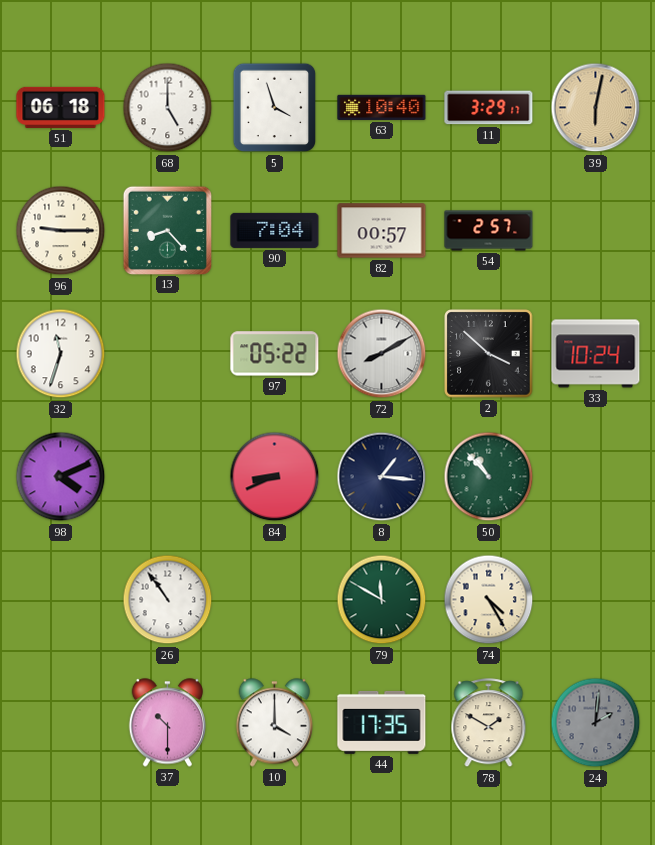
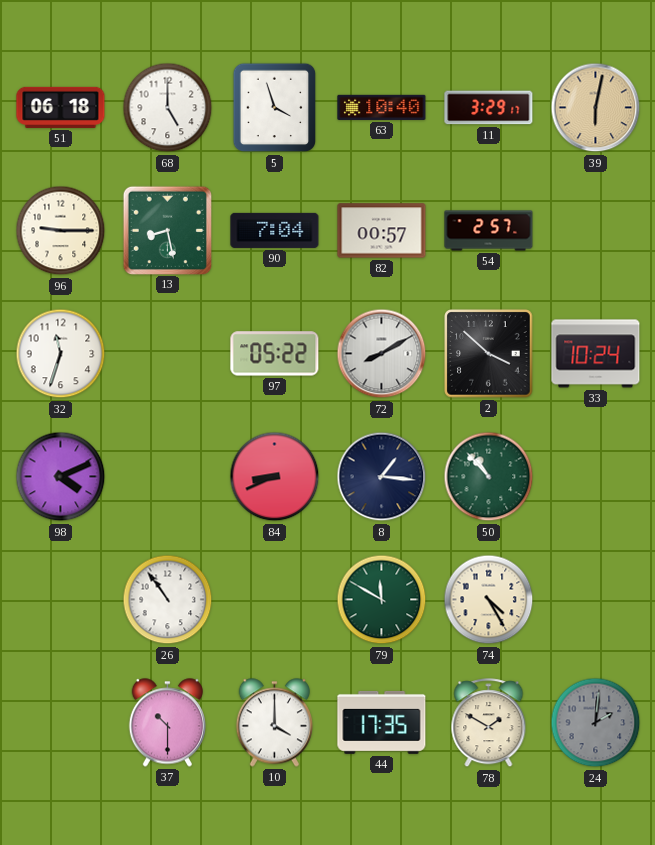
13: 8:23 -> 8:28
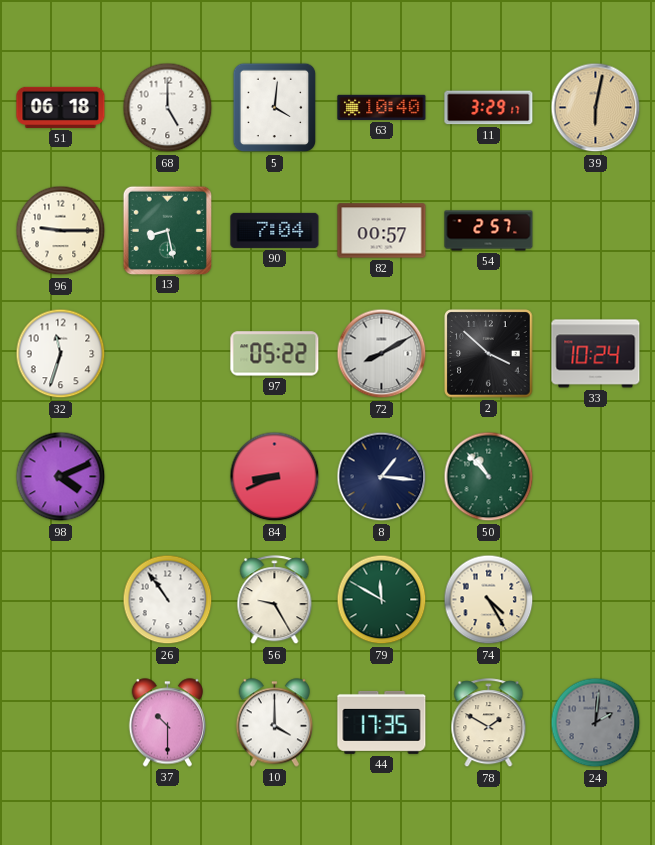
5: 3:57 -> 4:01
56: none -> 9:25
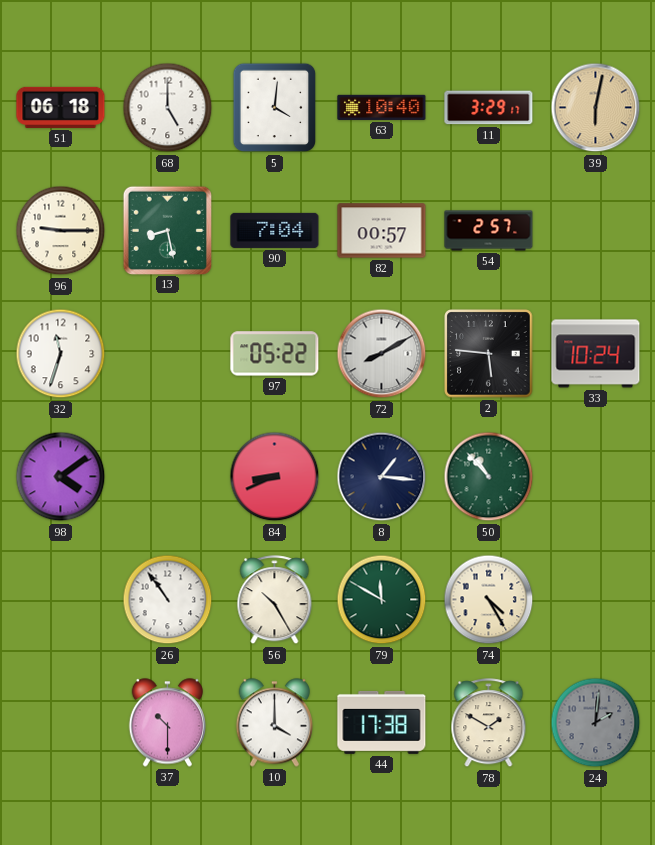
2: 3:52 -> 5:46
98: 4:11 -> 4:09
56: 9:25 -> 10:25
44: 17:35 -> 17:38
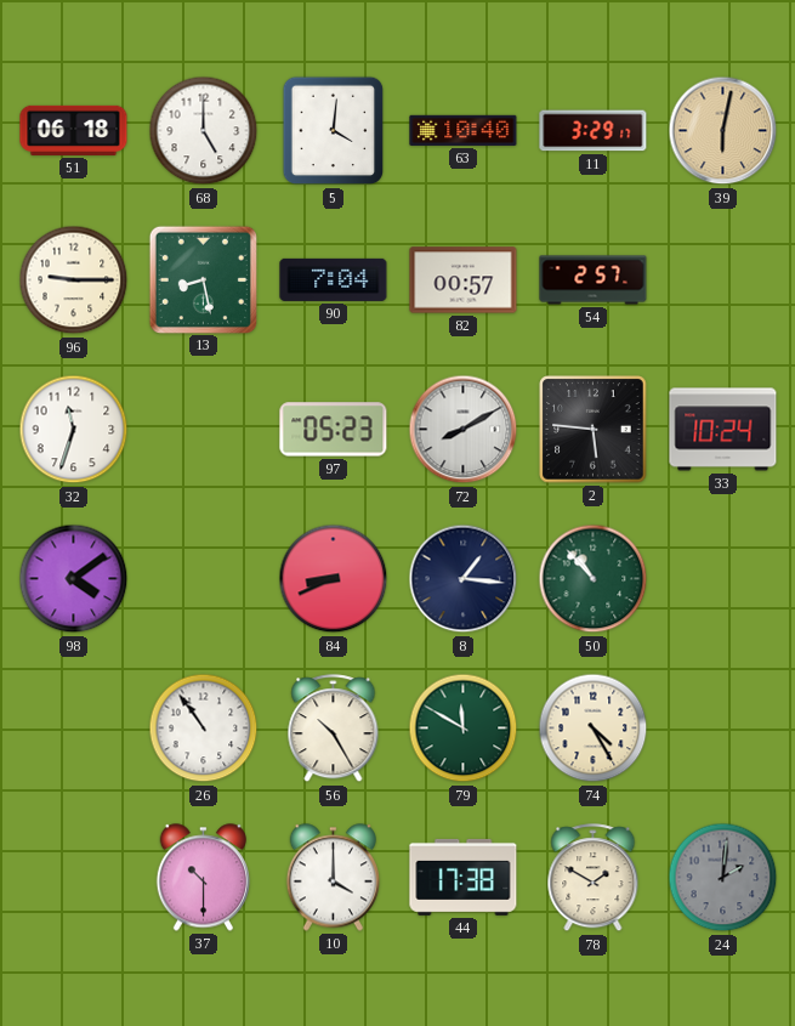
97: 05:22 -> 05:23
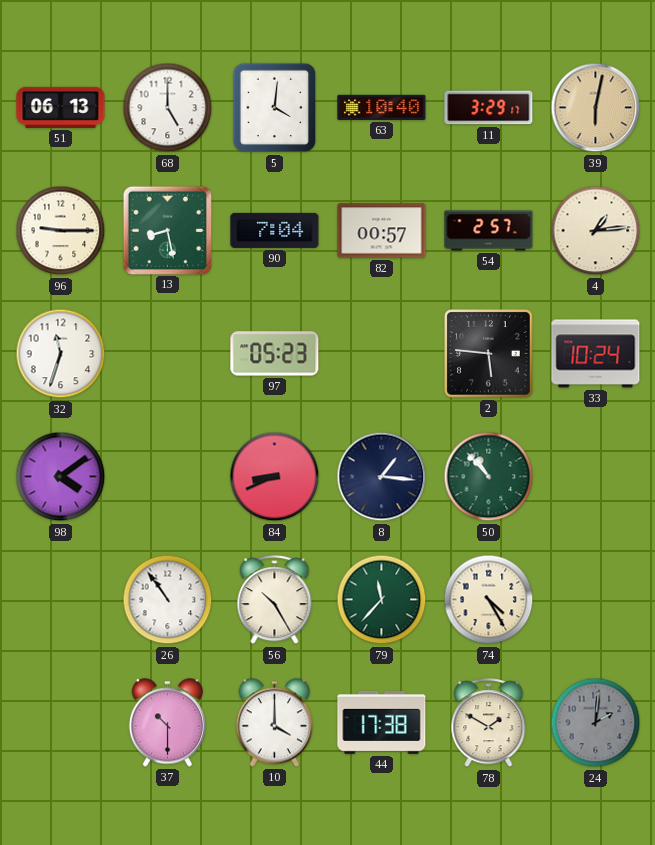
51: 06:18 -> 06:13
4: none -> 1:14
72: 8:10 -> none
79: 11:50 -> 11:37
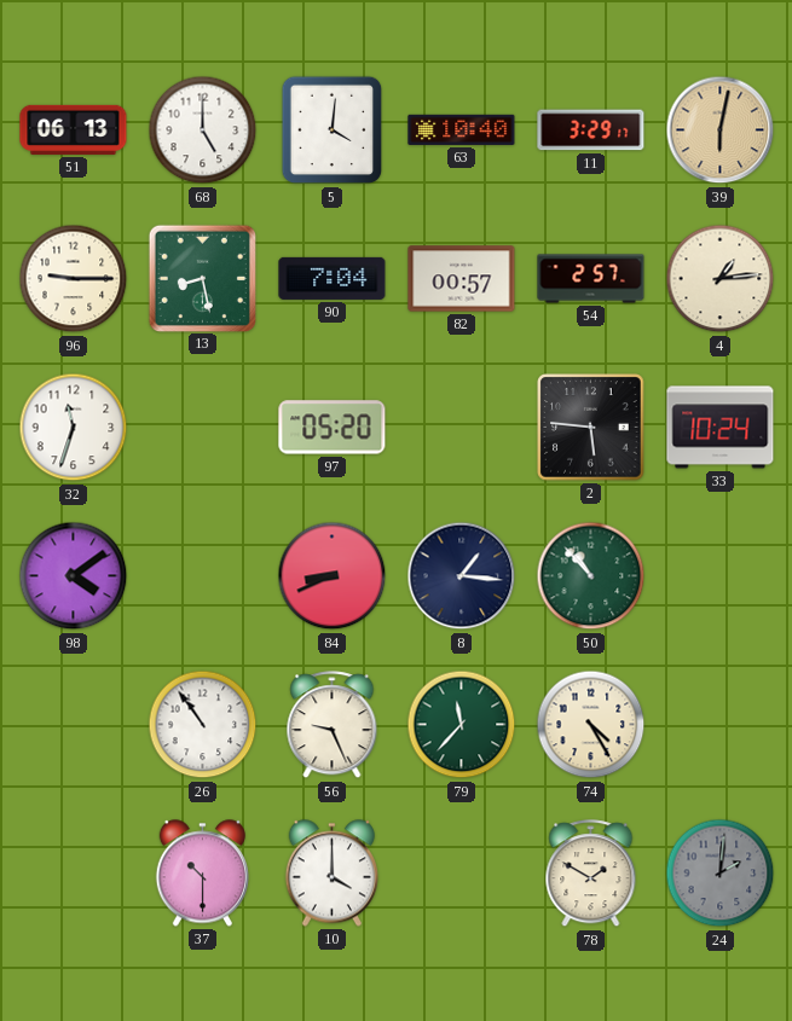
97: 05:23 -> 05:20
56: 10:25 -> 9:26
44: 17:38 -> none
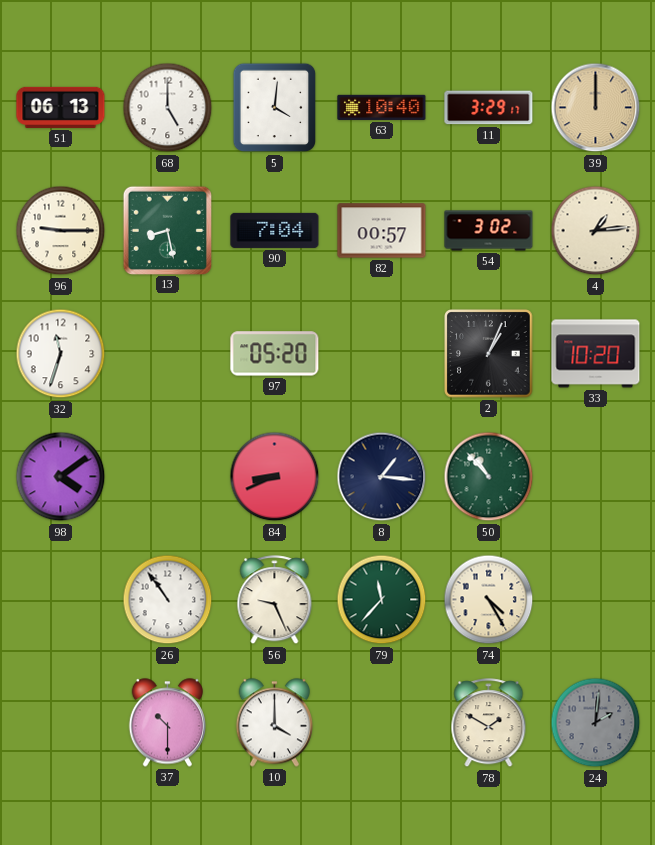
39: 6:02 -> 12:00
54: 2:57 -> 3:02
2: 5:46 -> 1:04
33: 10:24 -> 10:20
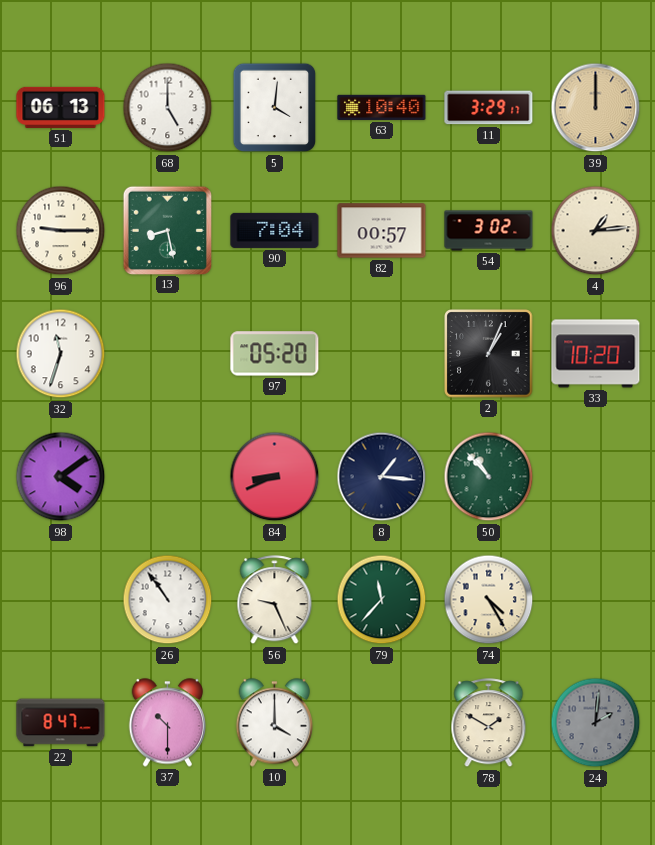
22: none -> 8:47
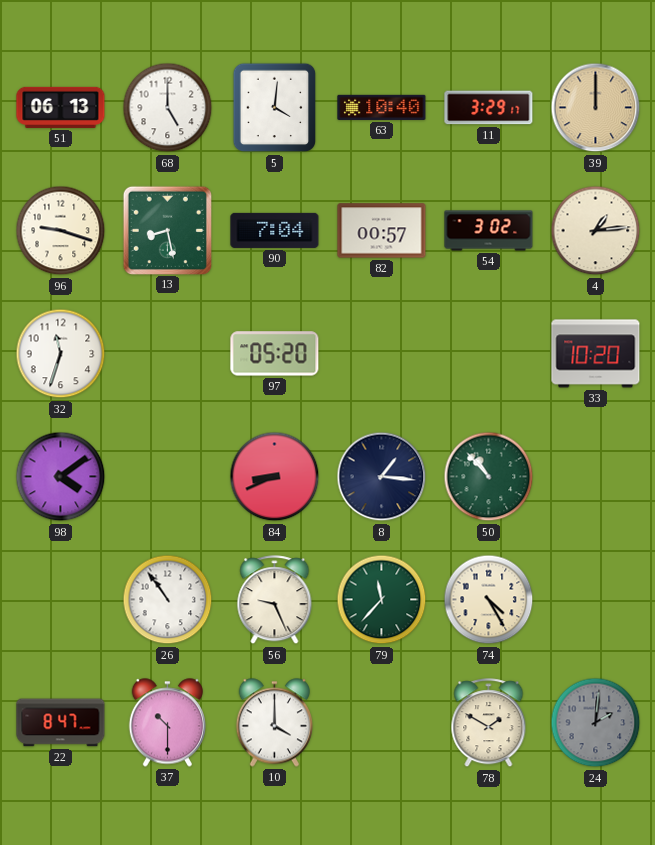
96: 9:15 -> 9:18
2: 1:04 -> none
